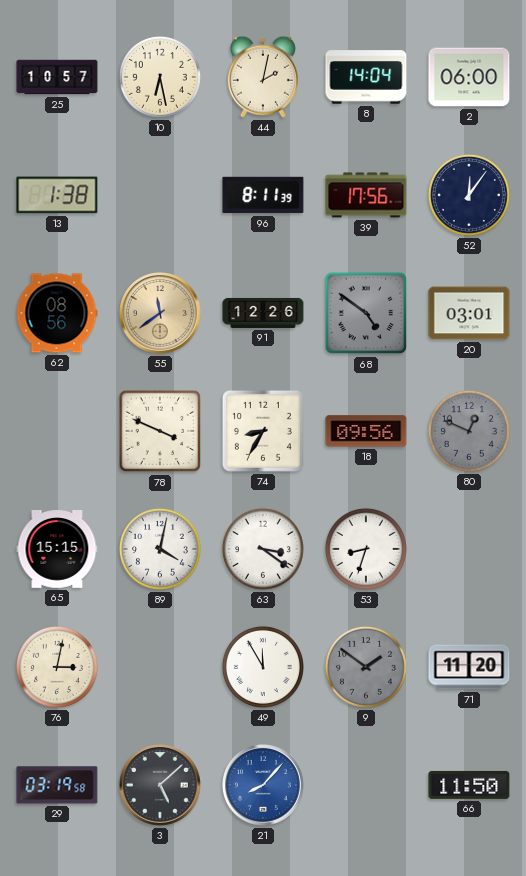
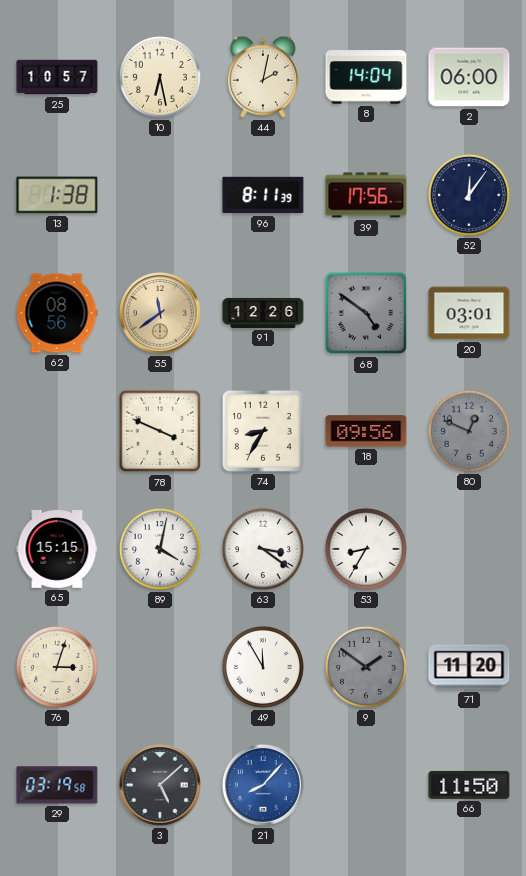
53: 8:33 -> 8:35
76: 3:02 -> 3:03
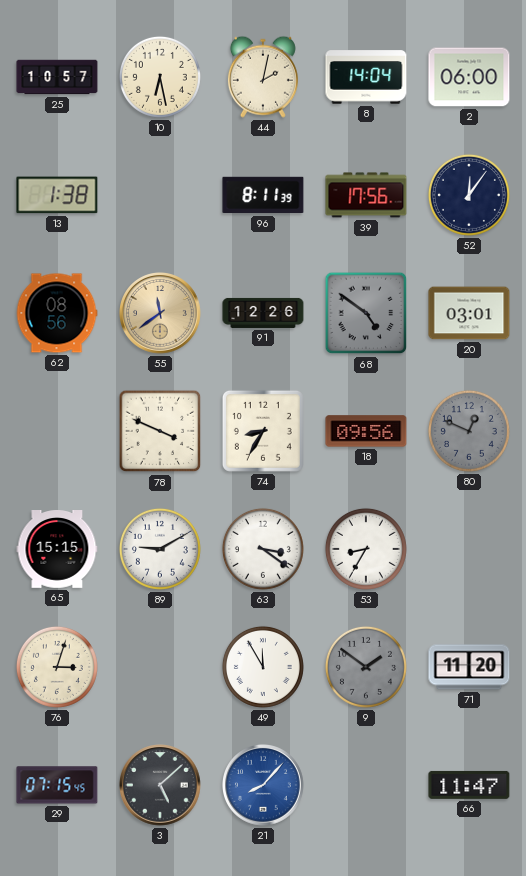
89: 4:02 -> 9:10
29: 03:19 -> 07:15
66: 11:50 -> 11:47
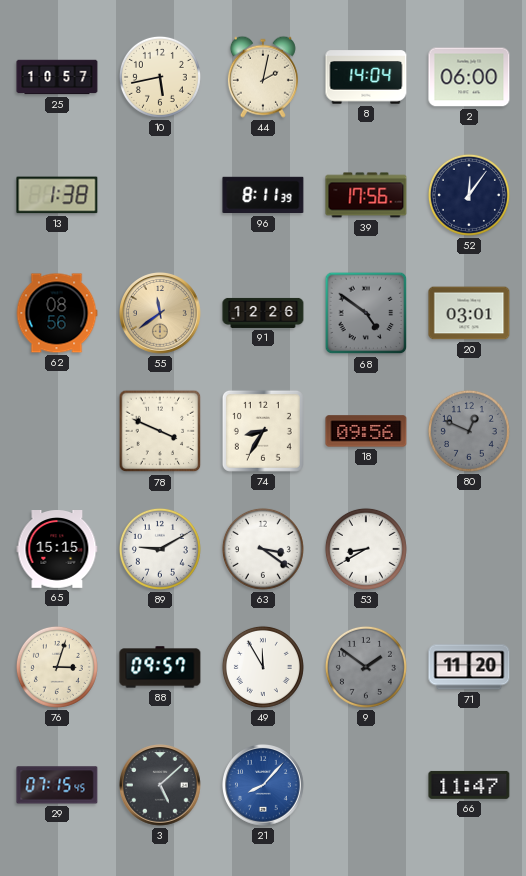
10: 6:28 -> 5:43
53: 8:35 -> 8:40
88: none -> 09:57
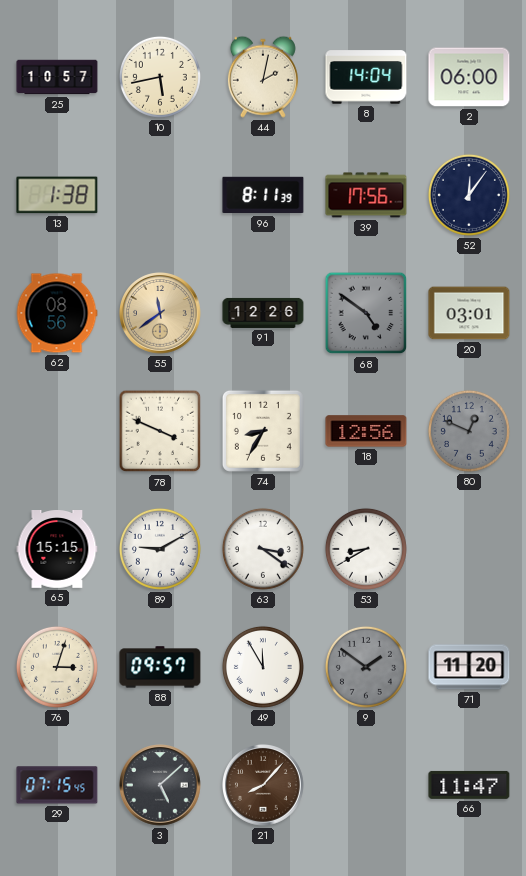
18: 09:56 -> 12:56
21 dial: blue -> brown
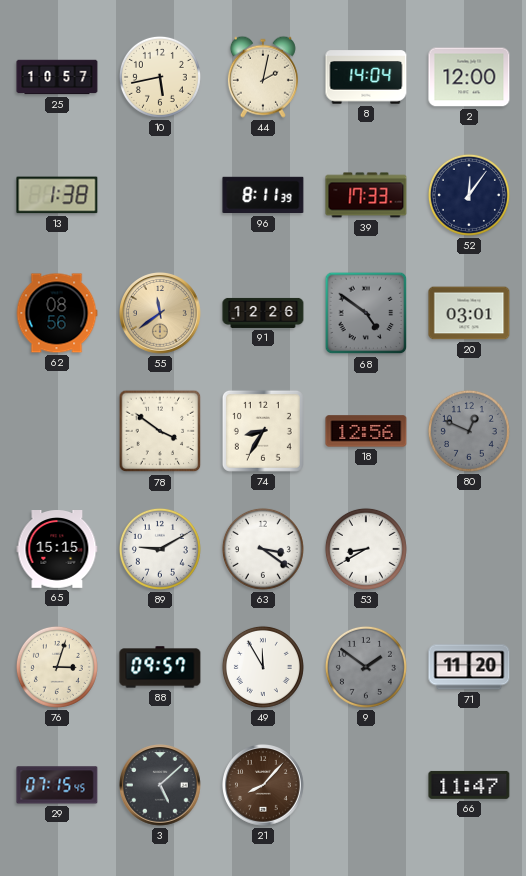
2: 06:00 -> 12:00
39: 17:56 -> 17:33
78: 3:49 -> 3:51
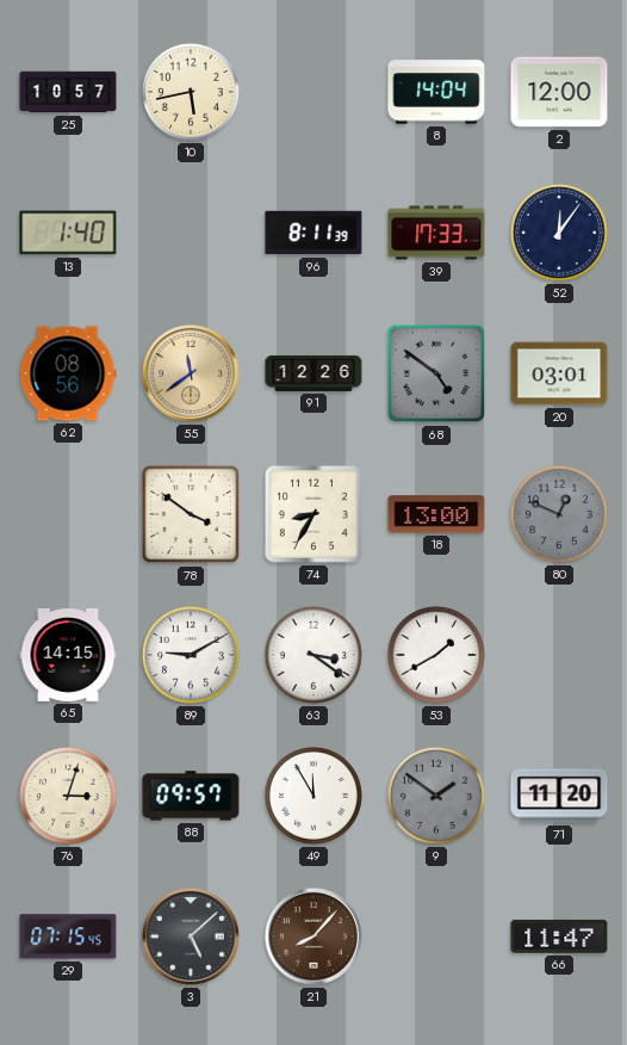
44: 2:02 -> none
13: 1:38 -> 1:40
18: 12:56 -> 13:00
65: 15:15 -> 14:15
53: 8:40 -> 1:40
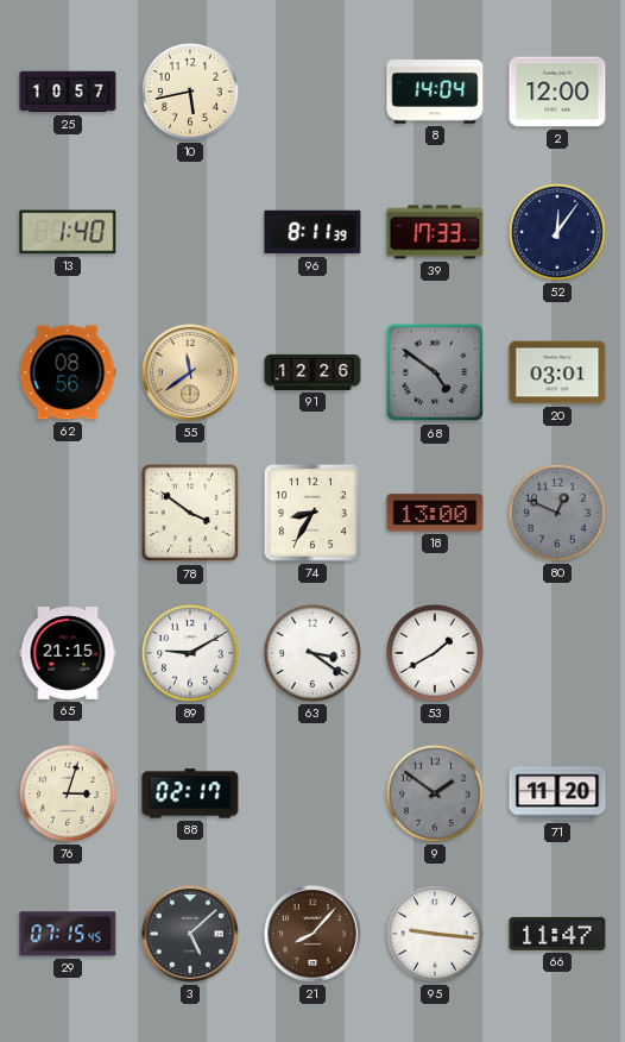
65: 14:15 -> 21:15
88: 09:57 -> 02:17
49: 11:55 -> none
95: none -> 9:16
